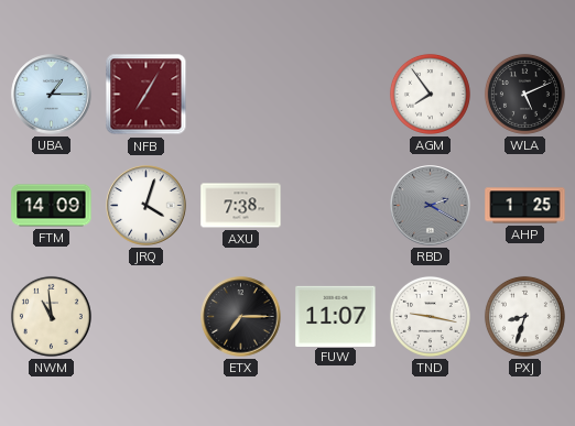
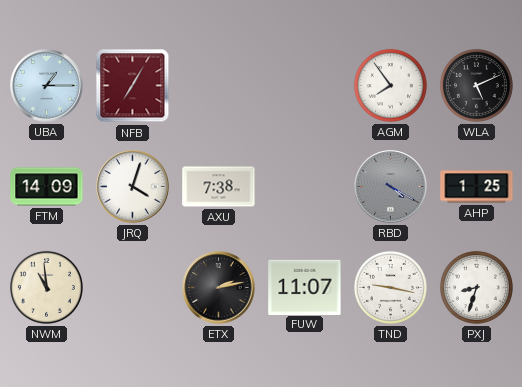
RBD: 2:20 -> 4:20
ETX: 7:15 -> 2:13
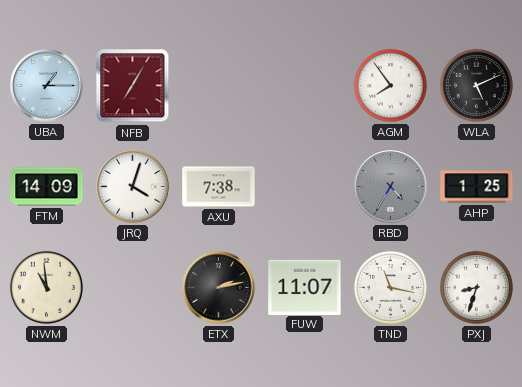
RBD: 4:20 -> 4:35
TND: 9:17 -> 11:17
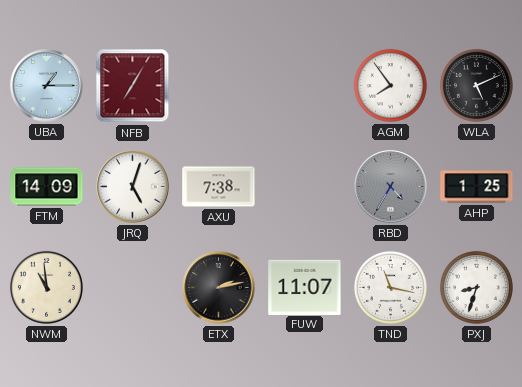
JRQ: 4:03 -> 5:03
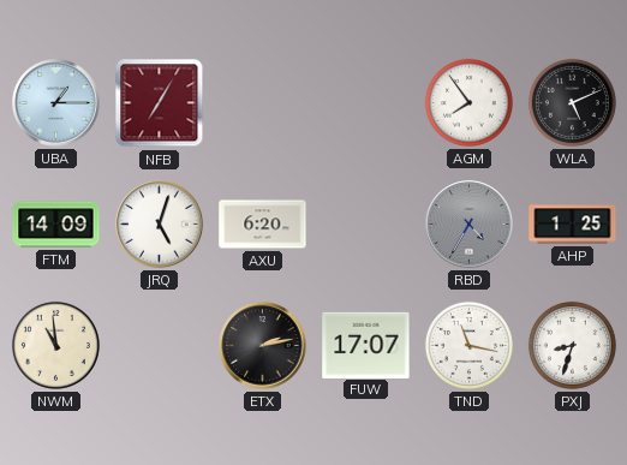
AXU: 7:38 -> 6:20
FUW: 11:07 -> 17:07
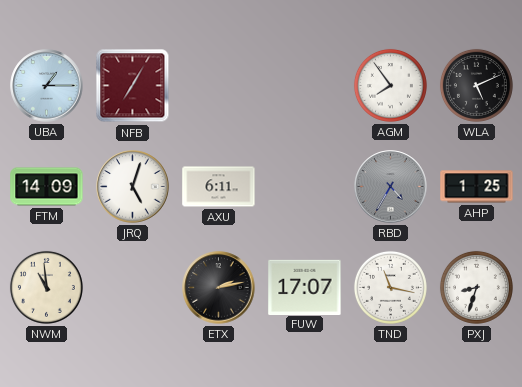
AXU: 6:20 -> 6:11
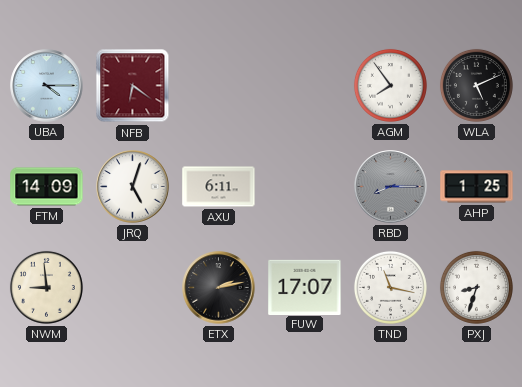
UBA: 1:15 -> 4:15
NFB: 7:05 -> 6:21
RBD: 4:35 -> 8:15
NWM: 10:59 -> 8:59
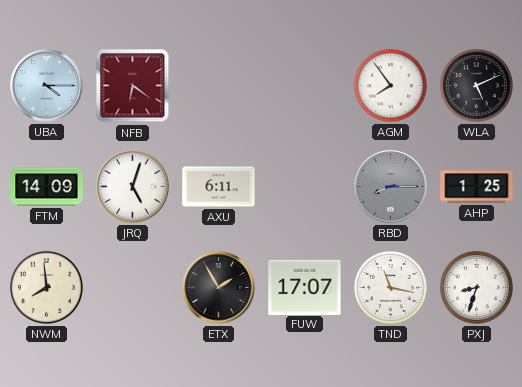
NWM: 8:59 -> 7:59
ETX: 2:13 -> 1:55
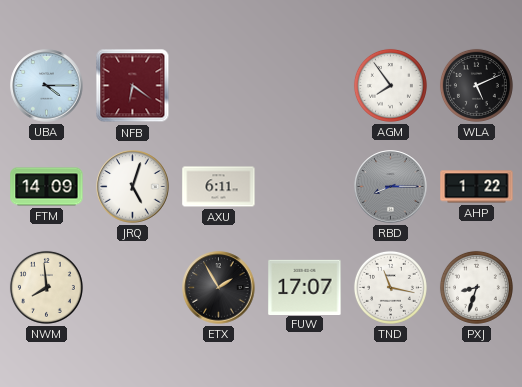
AHP: 1:25 -> 1:22
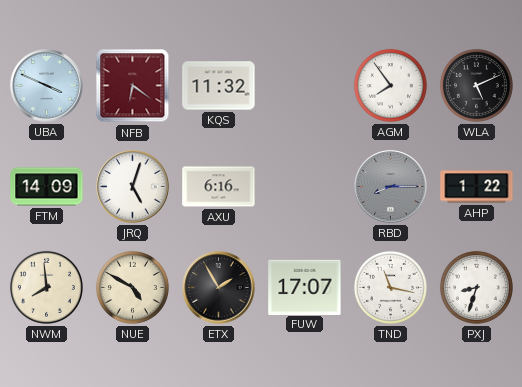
UBA: 4:15 -> 3:49
KQS: none -> 11:32
AXU: 6:11 -> 6:16
NUE: none -> 4:50
